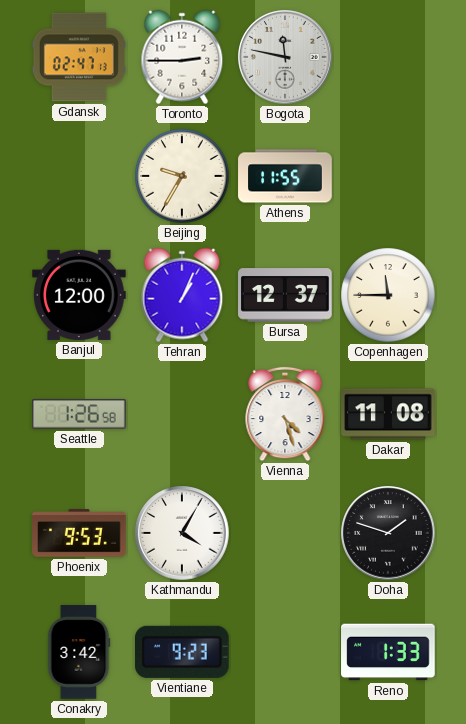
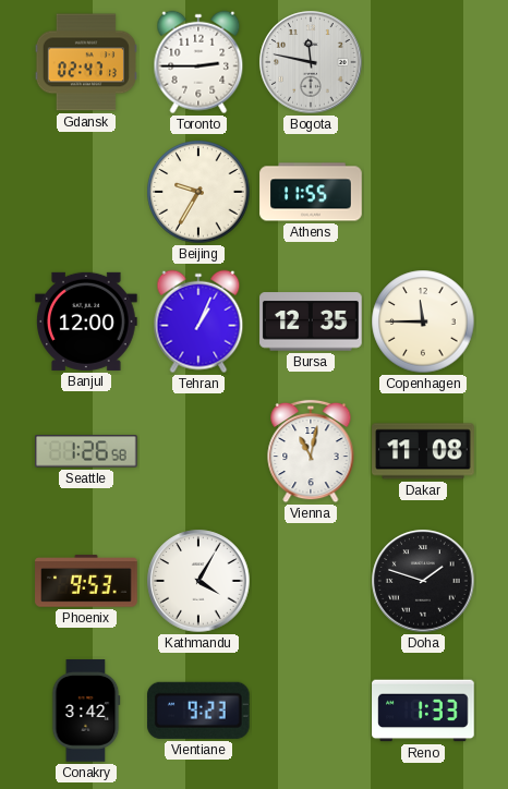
Bursa: 12:37 -> 12:35
Vienna: 4:27 -> 11:02
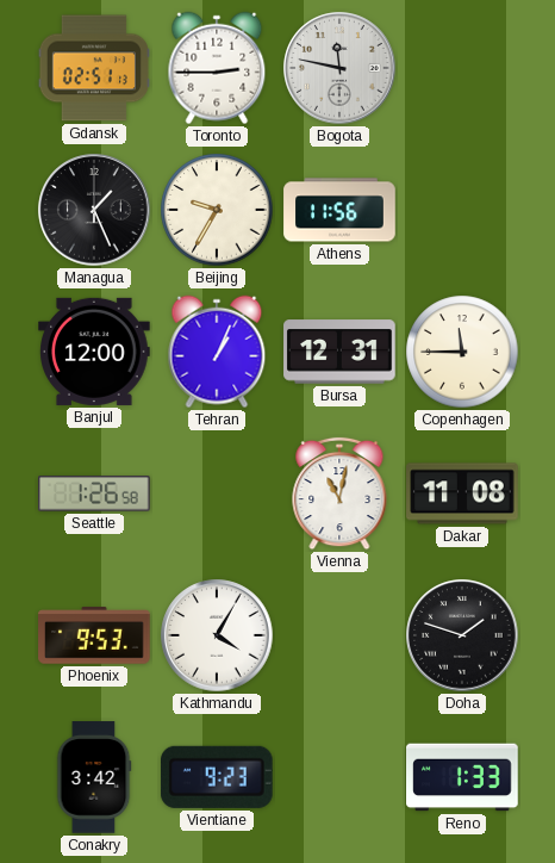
Gdansk: 02:47 -> 02:51
Managua: none -> 1:26
Athens: 11:55 -> 11:56
Bursa: 12:35 -> 12:31
